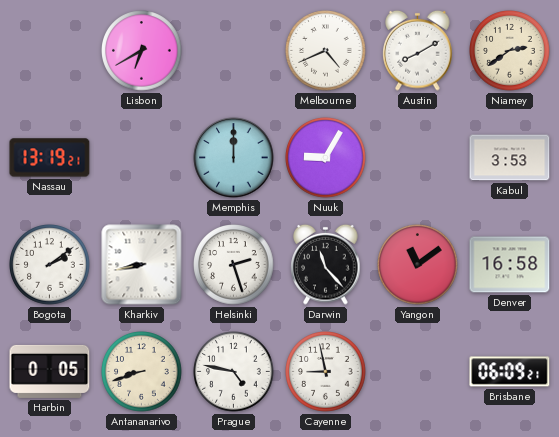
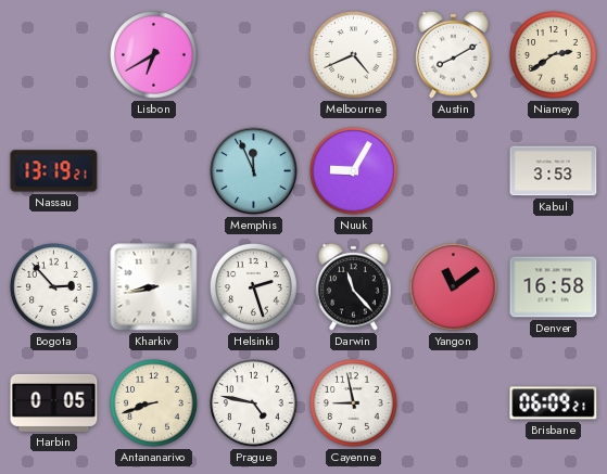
Memphis: 12:00 -> 11:56
Bogota: 2:09 -> 2:53
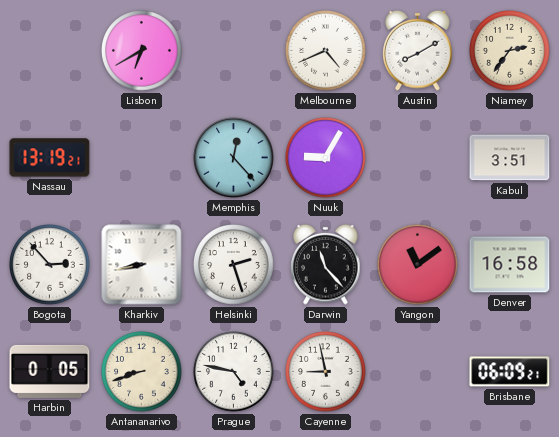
Niamey: 2:39 -> 2:36
Memphis: 11:56 -> 12:23
Kabul: 3:53 -> 3:51
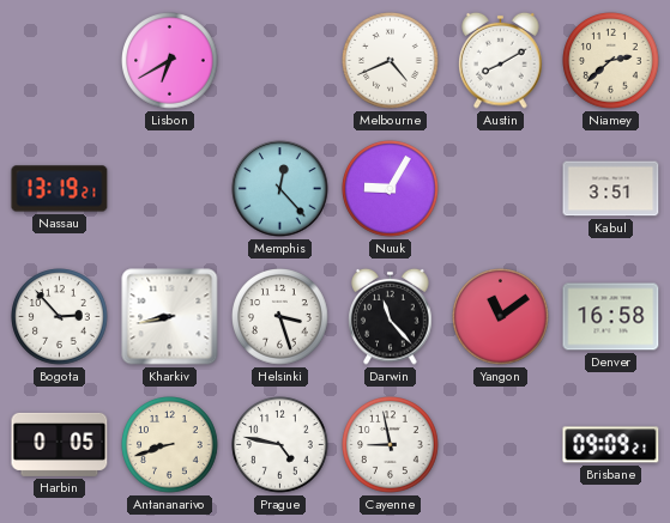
Niamey: 2:36 -> 2:38
Helsinki: 2:27 -> 3:27
Brisbane: 06:09 -> 09:09
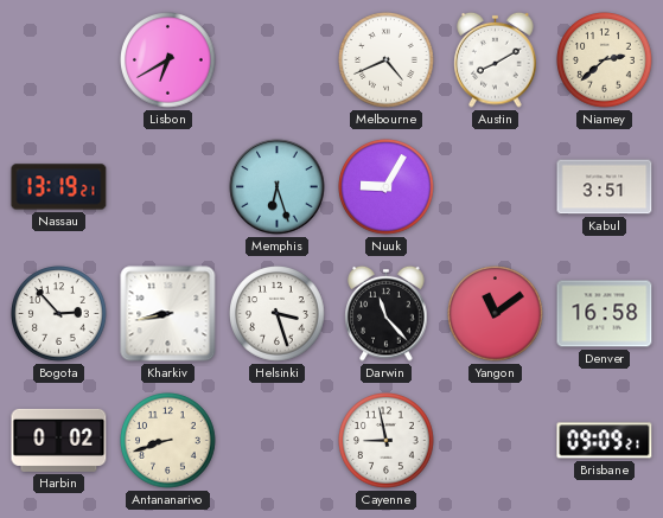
Memphis: 12:23 -> 6:27
Harbin: 0:05 -> 0:02
Prague: 4:47 -> none
